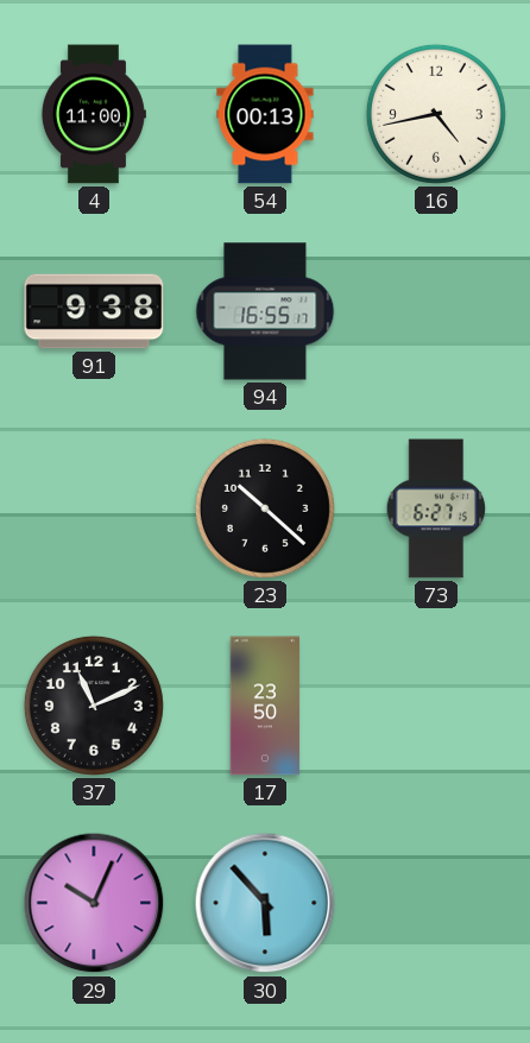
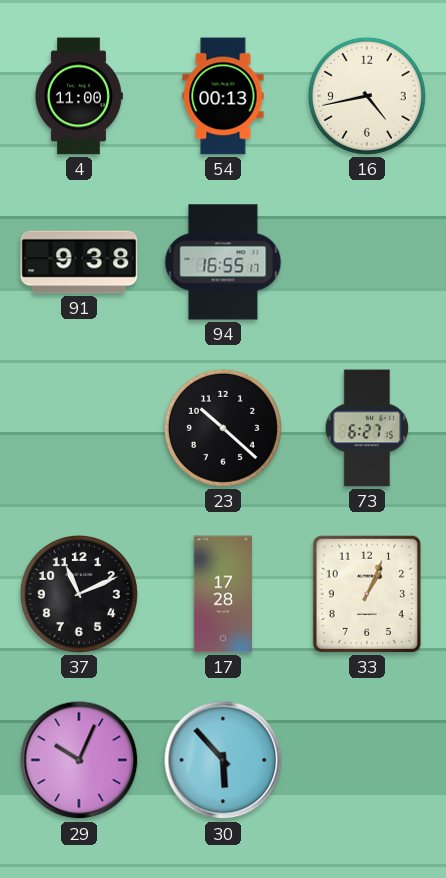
17: 23:50 -> 17:28
33: none -> 1:04
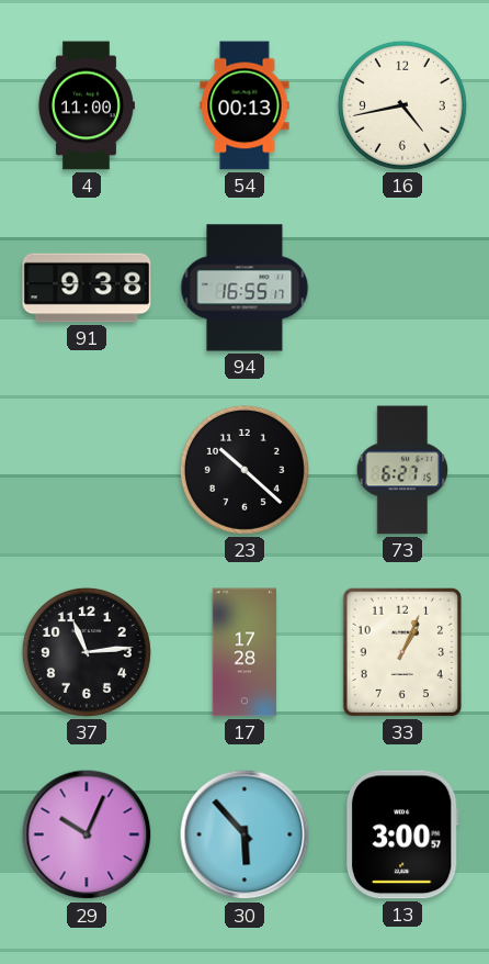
37: 11:11 -> 11:14
13: none -> 3:00
